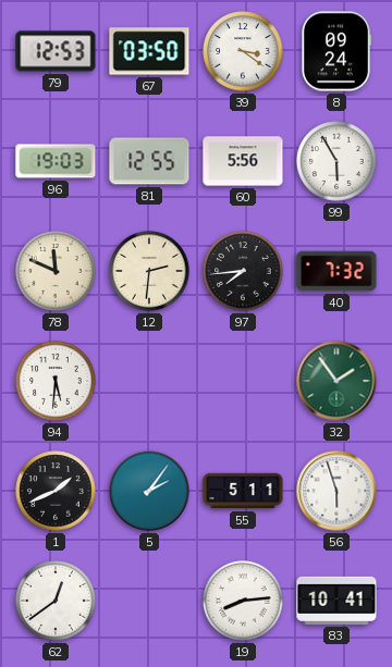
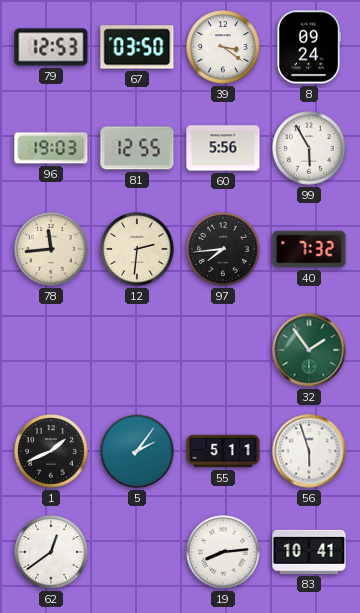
78: 11:49 -> 11:44
94: 5:31 -> none
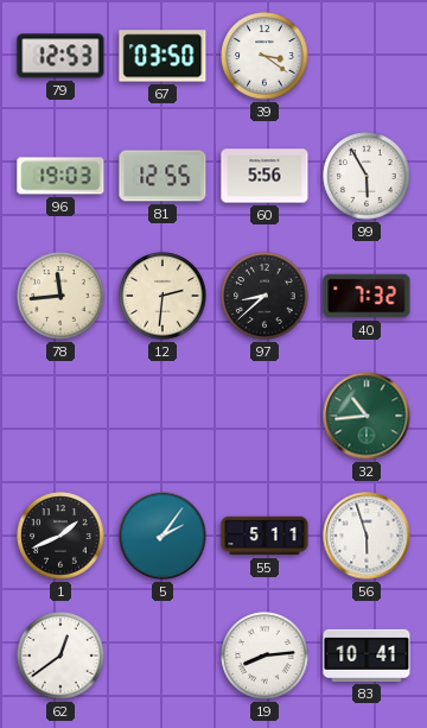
8: 09:24 -> none
97: 7:44 -> 8:38
32: 1:54 -> 10:44
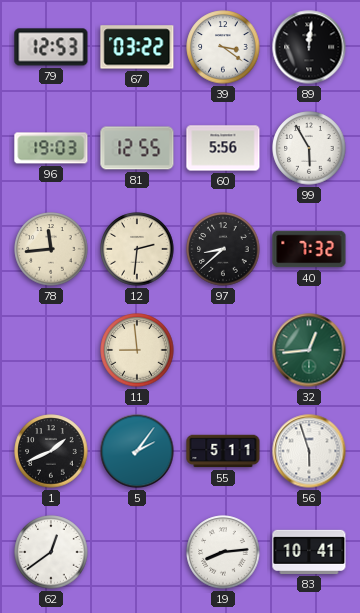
67: 03:50 -> 03:22
89: none -> 12:01
11: none -> 8:59
32: 10:44 -> 12:44
